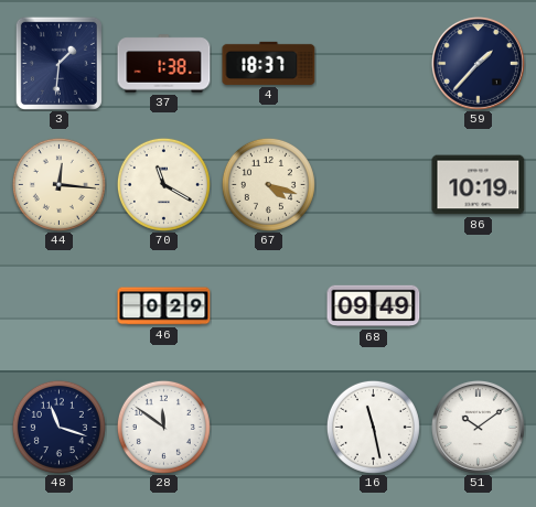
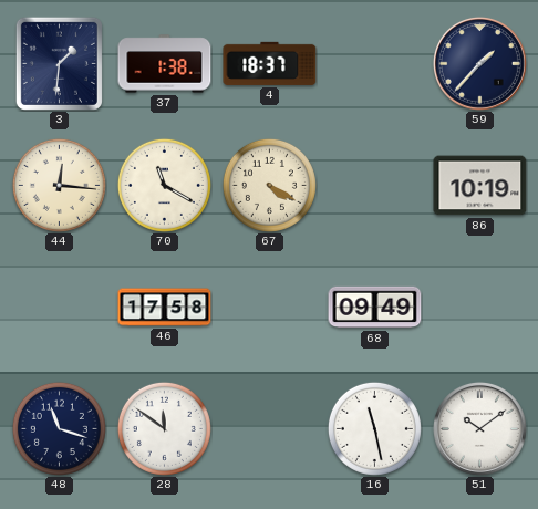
67: 4:18 -> 4:20
46: 0:29 -> 17:58
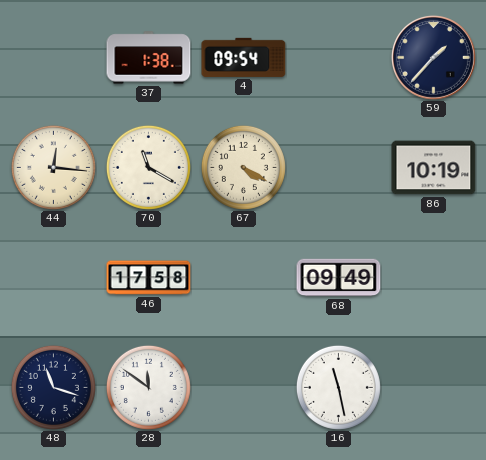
3: 1:31 -> none
4: 18:37 -> 09:54
51: 10:09 -> none
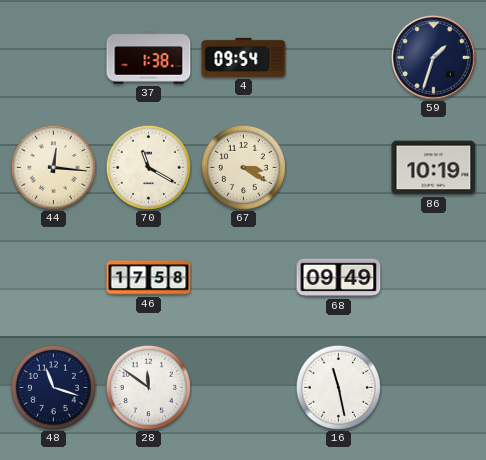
59: 1:37 -> 1:33
67: 4:20 -> 3:20
